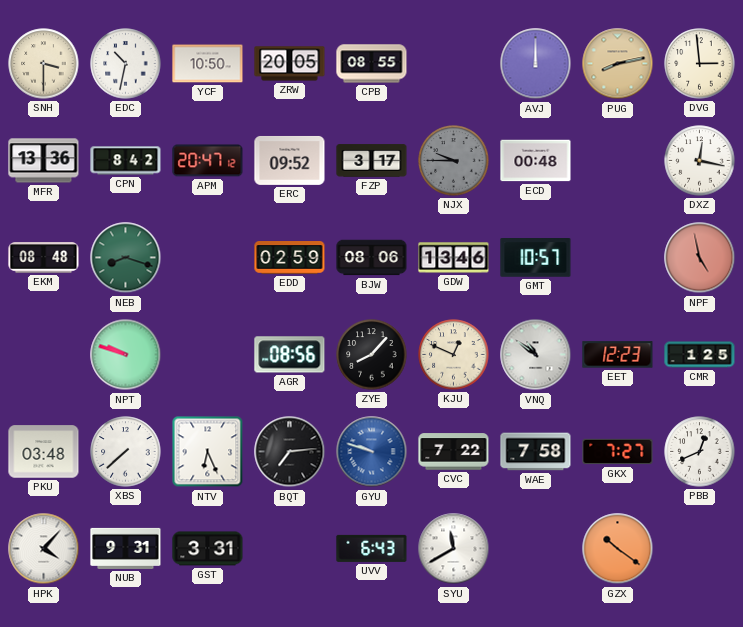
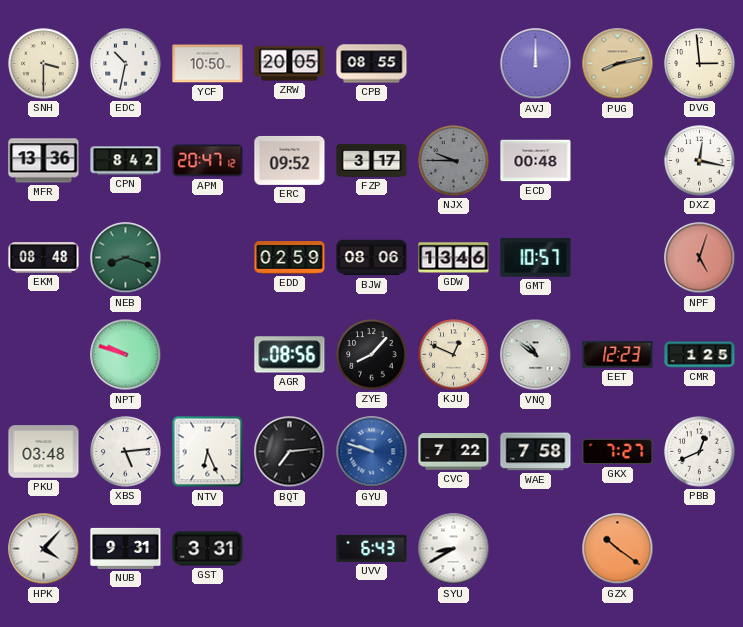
NPF: 4:58 -> 5:03
XBS: 7:38 -> 5:14
SYU: 11:40 -> 8:40
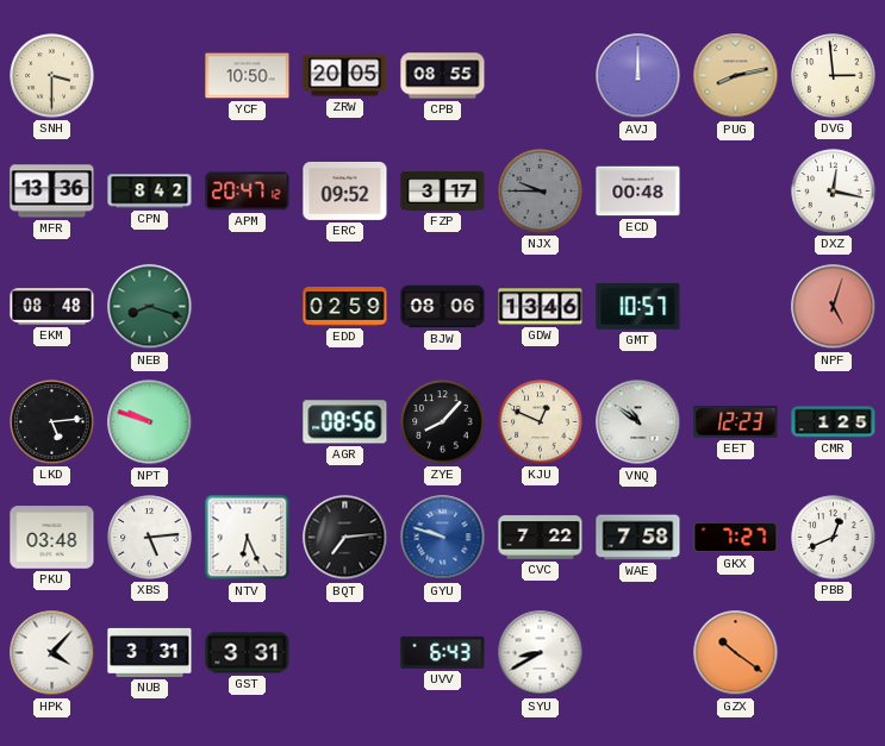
EDC: 10:32 -> none
LKD: none -> 5:14
NUB: 9:31 -> 3:31
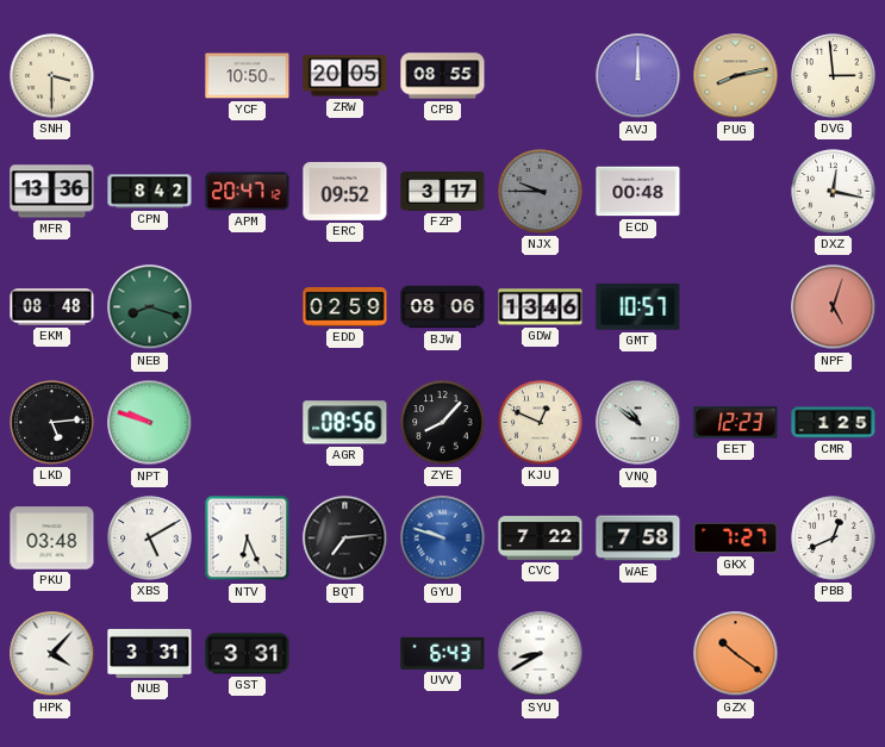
XBS: 5:14 -> 5:10
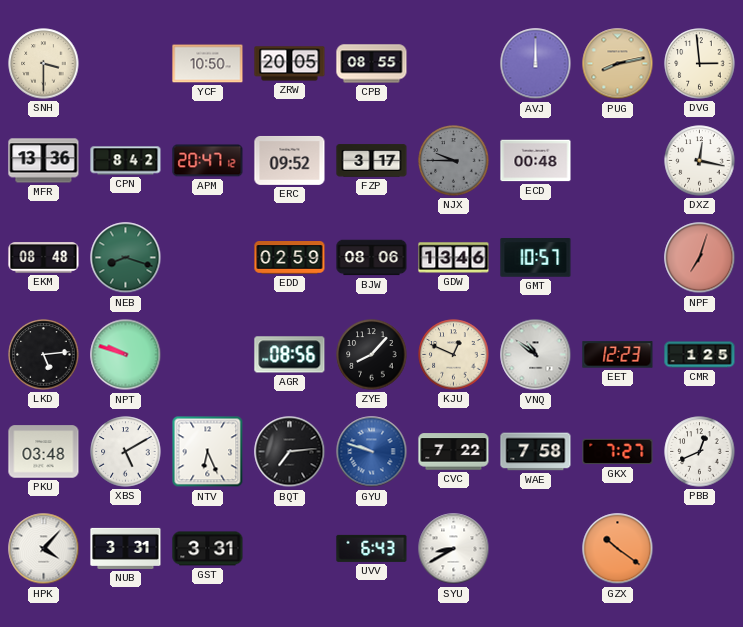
NPF: 5:03 -> 7:03
